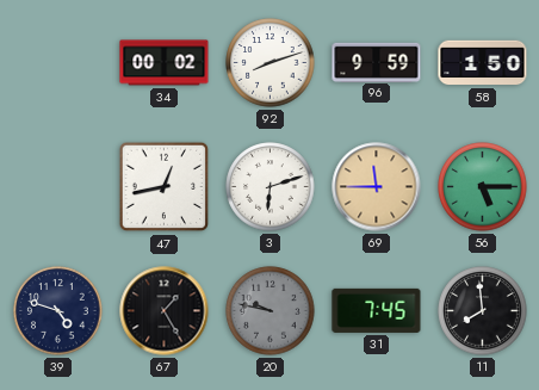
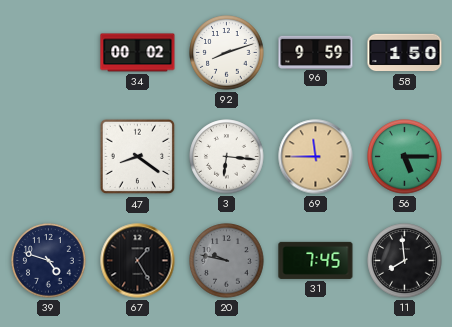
47: 12:43 -> 8:21
3: 6:12 -> 6:16
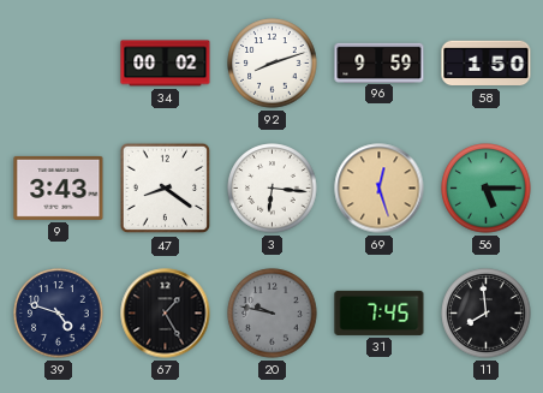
9: none -> 3:43
69: 11:45 -> 12:27
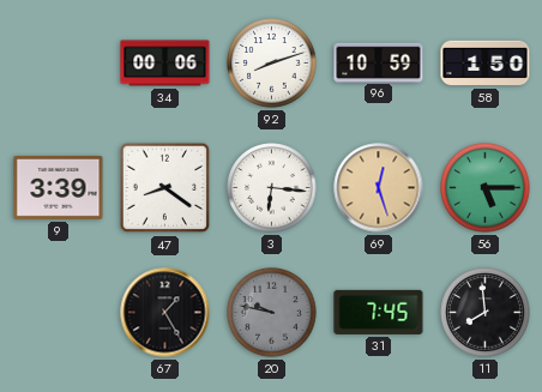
34: 00:02 -> 00:06
96: 9:59 -> 10:59
9: 3:43 -> 3:39
39: 4:48 -> none
